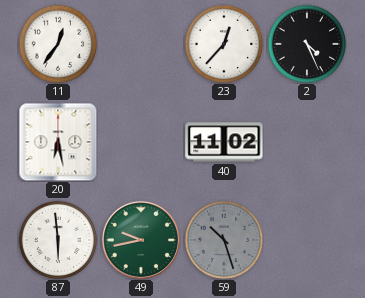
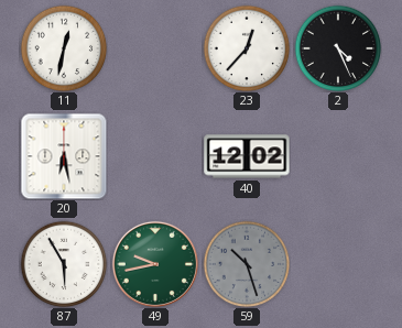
11: 12:36 -> 12:32
40: 11:02 -> 12:02
87: 5:59 -> 5:55
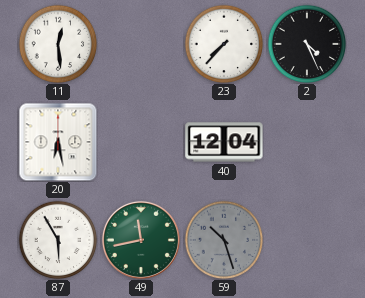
11: 12:32 -> 12:29
23: 12:37 -> 7:37
40: 12:02 -> 12:04
49: 9:43 -> 11:43
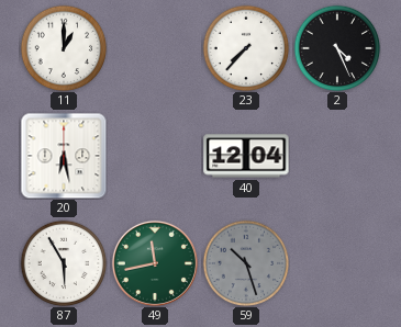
11: 12:29 -> 1:00
